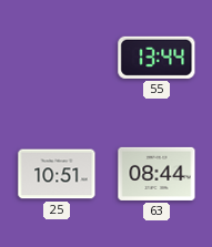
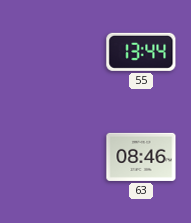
25: 10:51 -> none
63: 08:44 -> 08:46
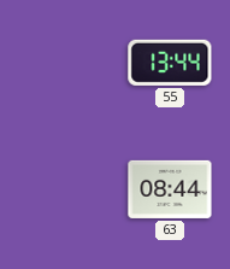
63: 08:46 -> 08:44
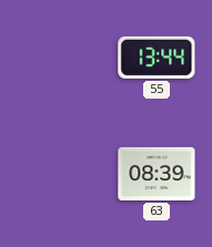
63: 08:44 -> 08:39
